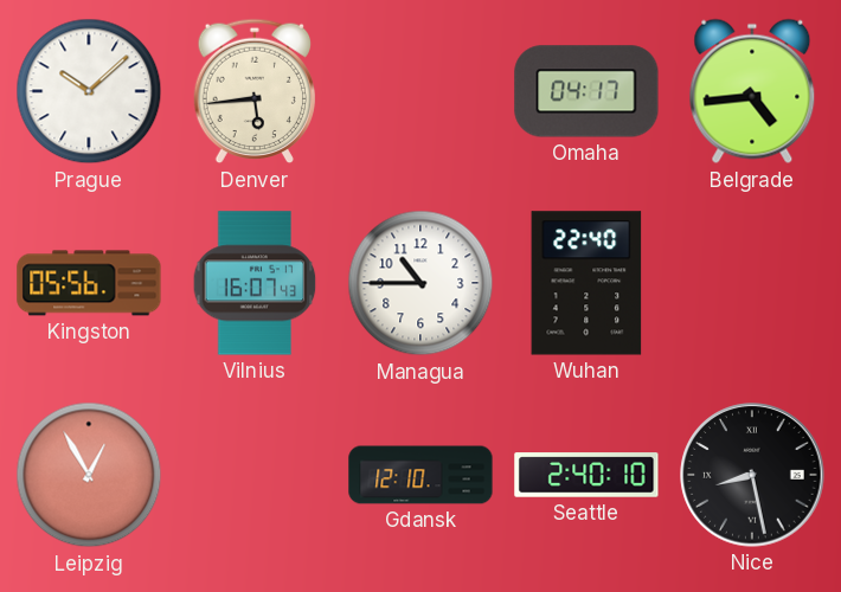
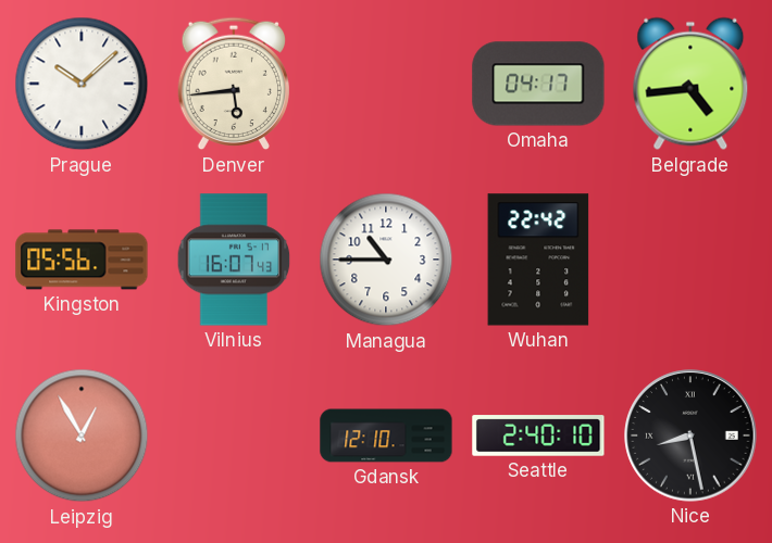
Wuhan: 22:40 -> 22:42
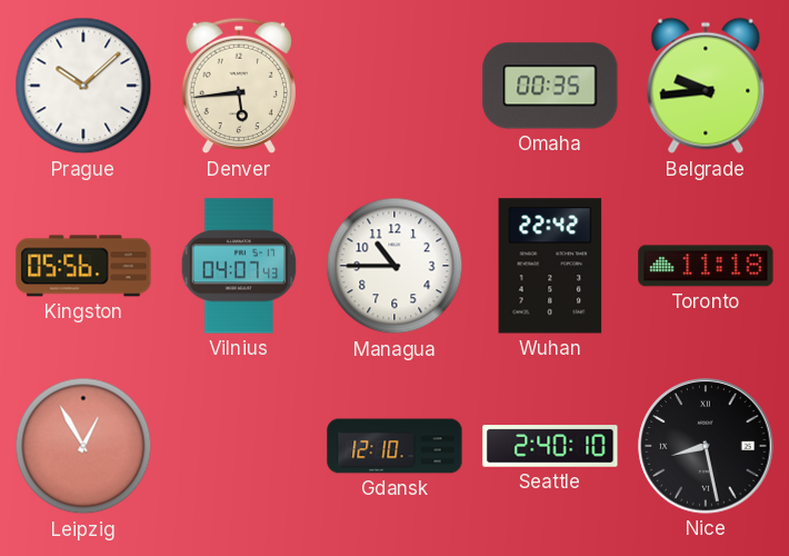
Omaha: 04:17 -> 00:35
Belgrade: 4:44 -> 9:44
Vilnius: 16:07 -> 04:07
Toronto: none -> 11:18
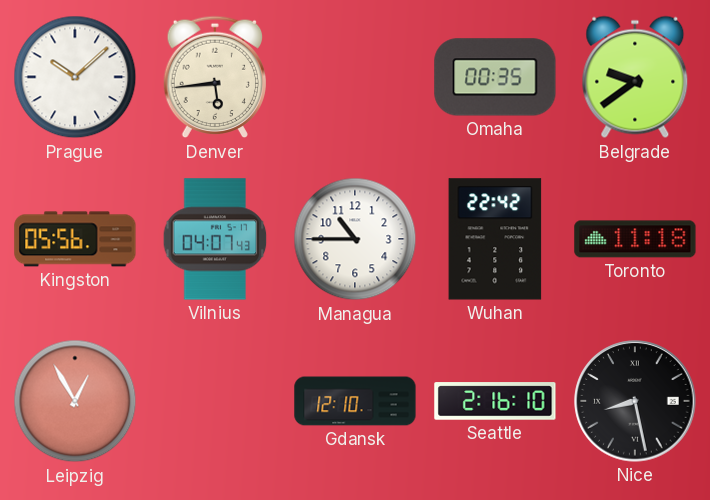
Belgrade: 9:44 -> 9:39
Seattle: 2:40 -> 2:16
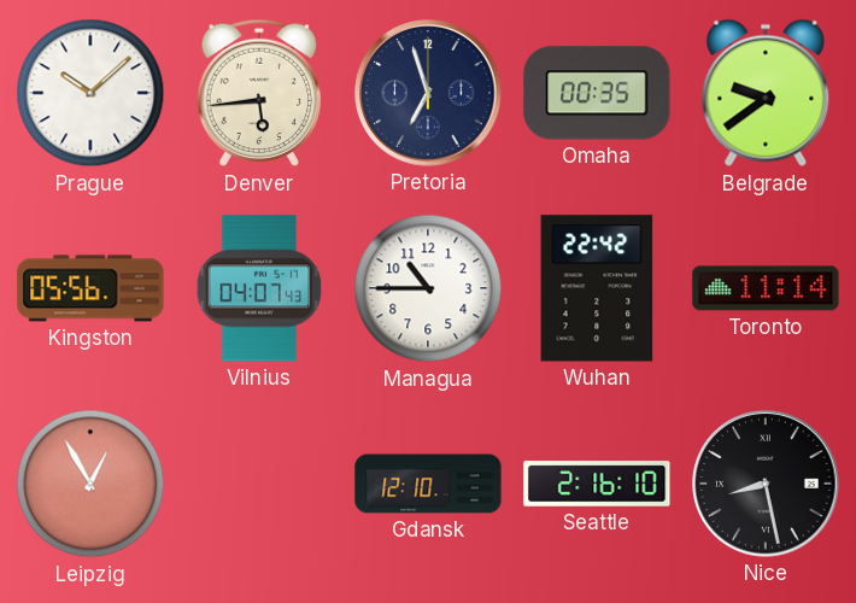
Pretoria: none -> 6:57
Toronto: 11:18 -> 11:14
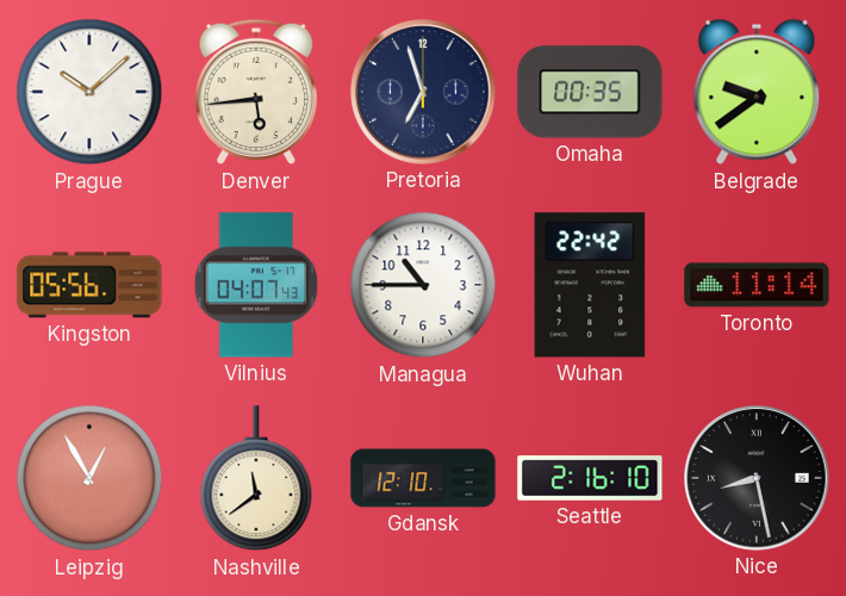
Nashville: none -> 11:39
